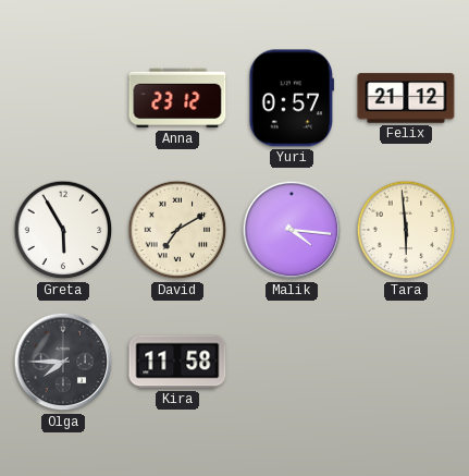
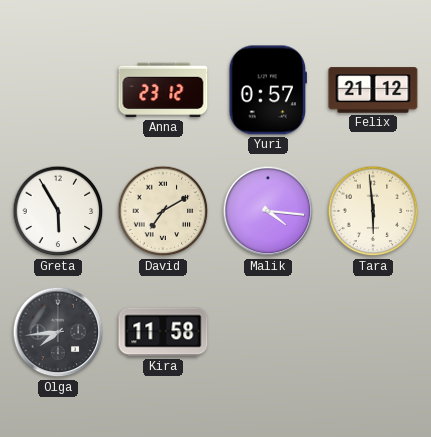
Olga: 7:45 -> 7:44
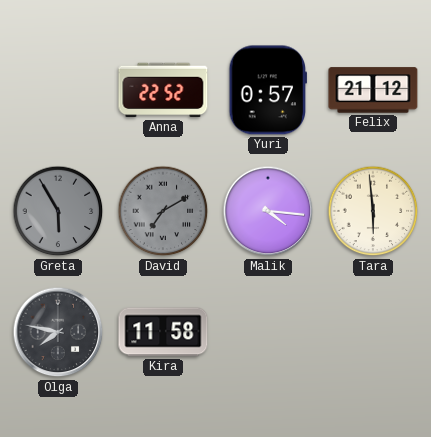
Anna: 23:12 -> 22:52
Greta dial: white -> grey
David dial: cream -> grey
Olga: 7:44 -> 7:47
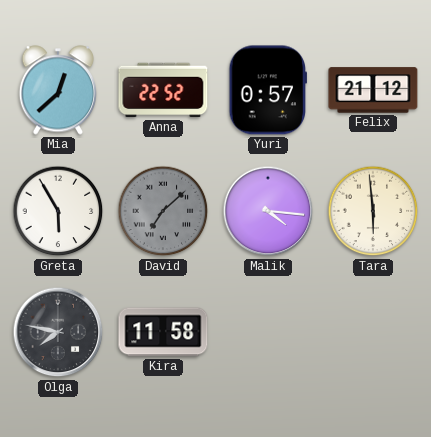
Mia: none -> 12:38
Greta dial: grey -> white
David: 7:10 -> 7:08
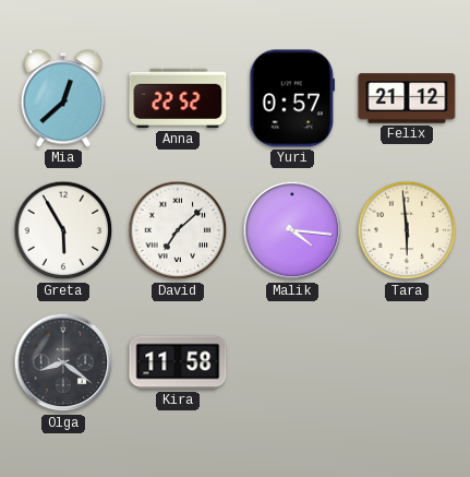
David dial: grey -> white
Olga: 7:47 -> 8:21
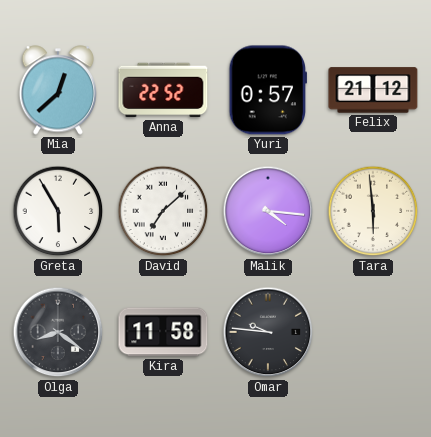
Omar: none -> 9:46
